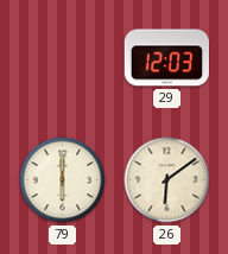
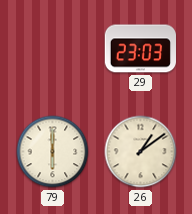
29: 12:03 -> 23:03
26: 6:09 -> 1:09
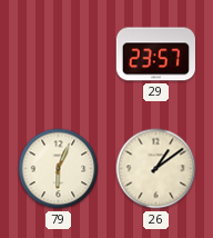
29: 23:03 -> 23:57
79: 6:00 -> 6:04
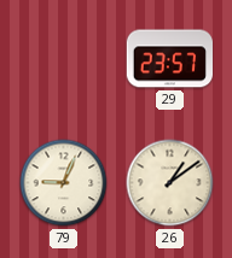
79: 6:04 -> 9:04
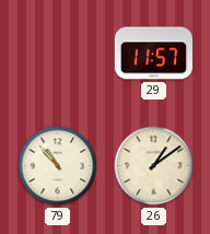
29: 23:57 -> 11:57
79: 9:04 -> 10:53
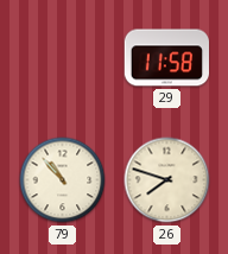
29: 11:57 -> 11:58
26: 1:09 -> 7:48
